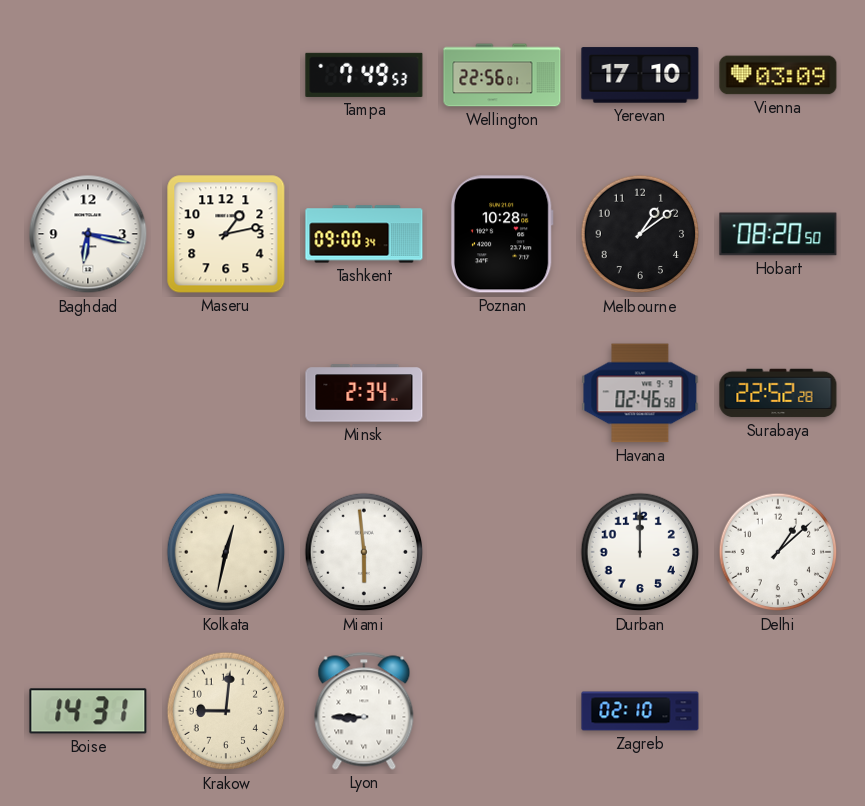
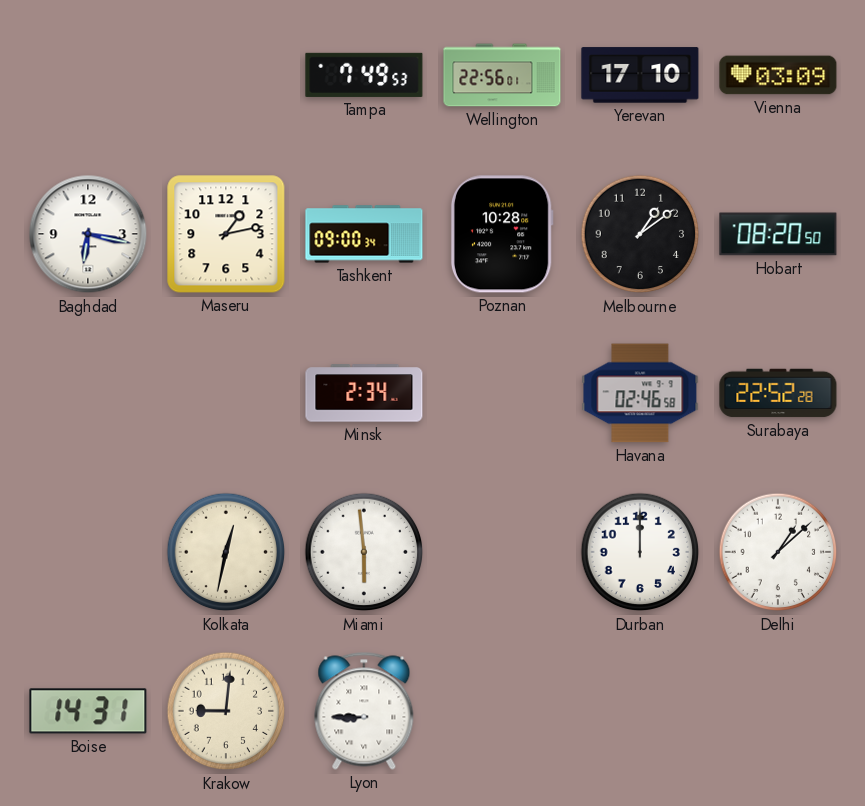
Zagreb: 02:10 -> none
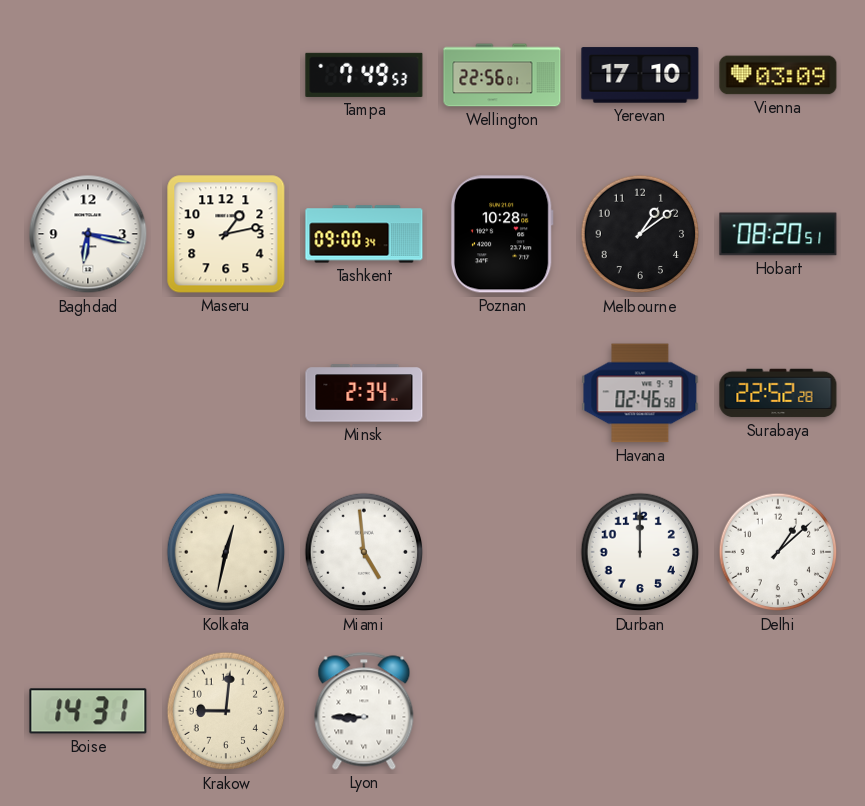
Hobart: 08:20:50 -> 08:20:51
Miami: 5:59 -> 4:59
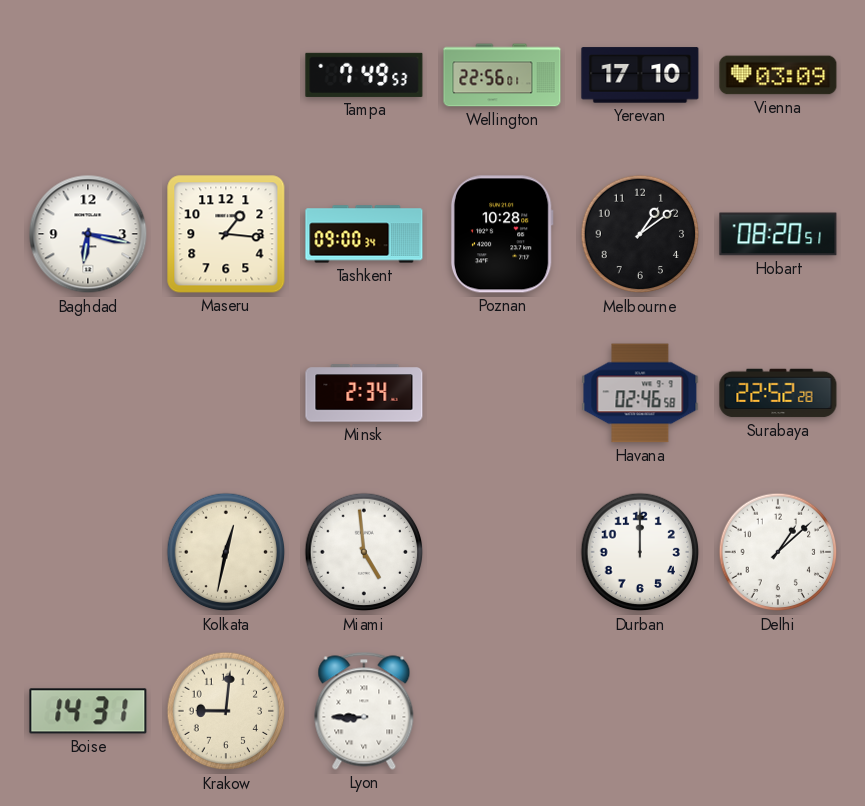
Maseru: 1:13 -> 1:16
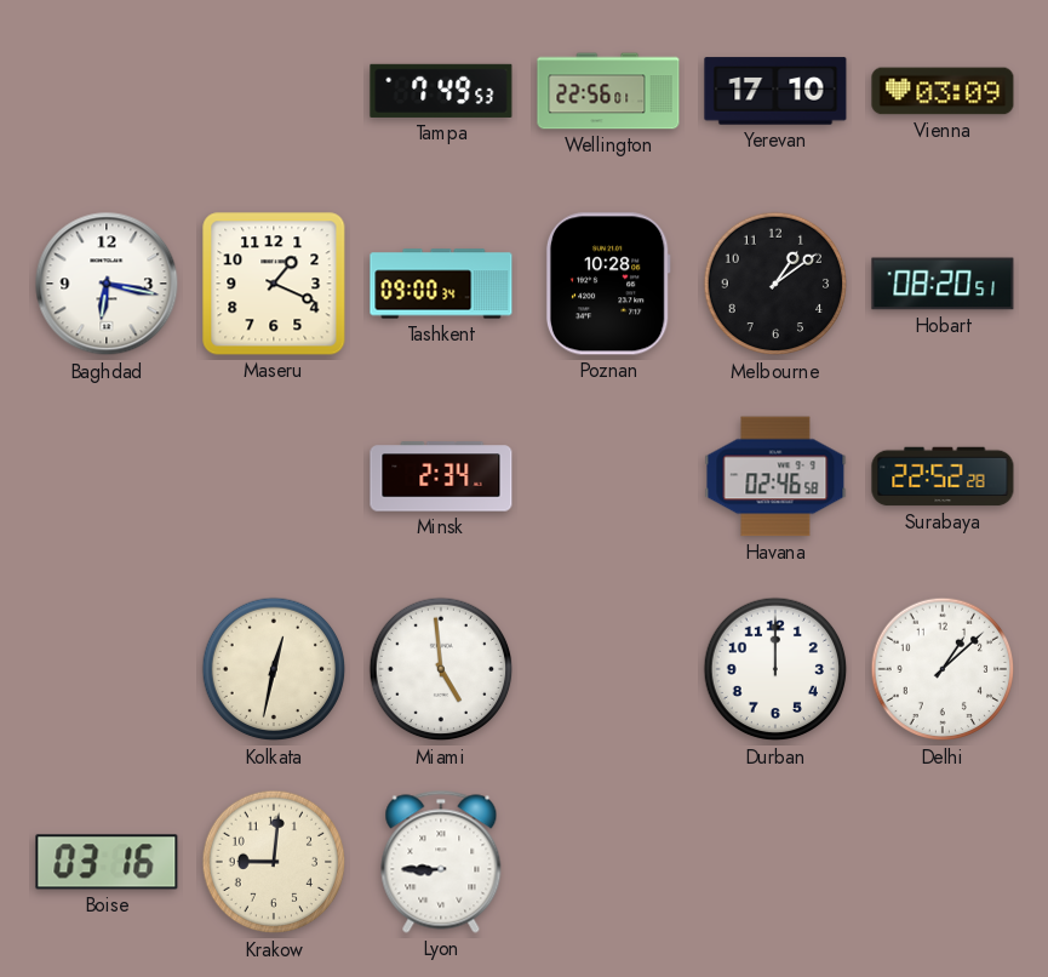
Maseru: 1:16 -> 1:19
Boise: 14:31 -> 03:16
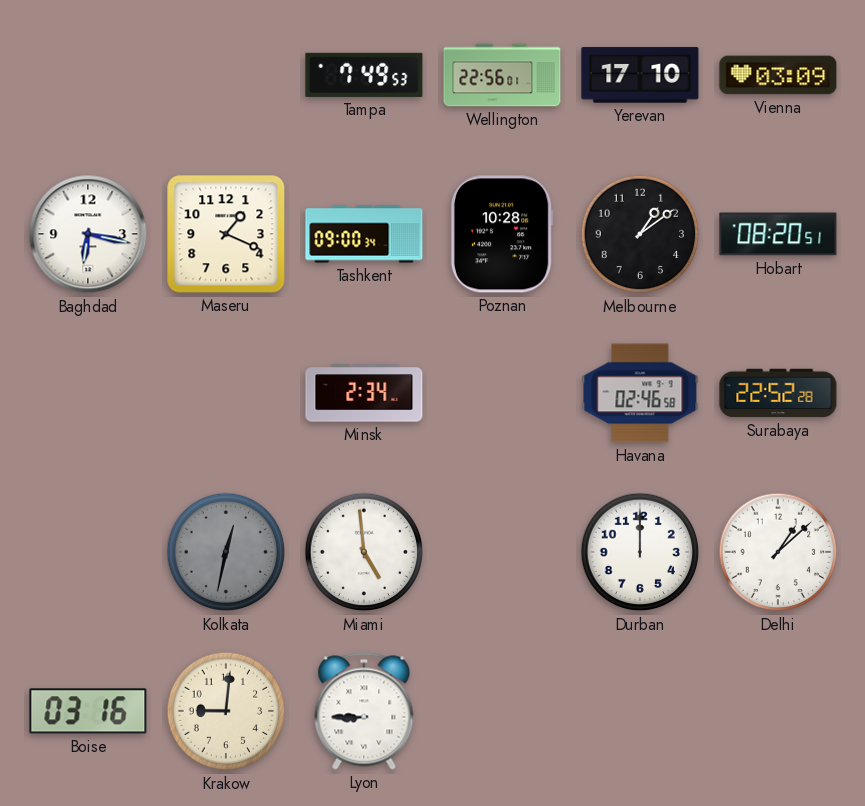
Kolkata dial: cream -> grey
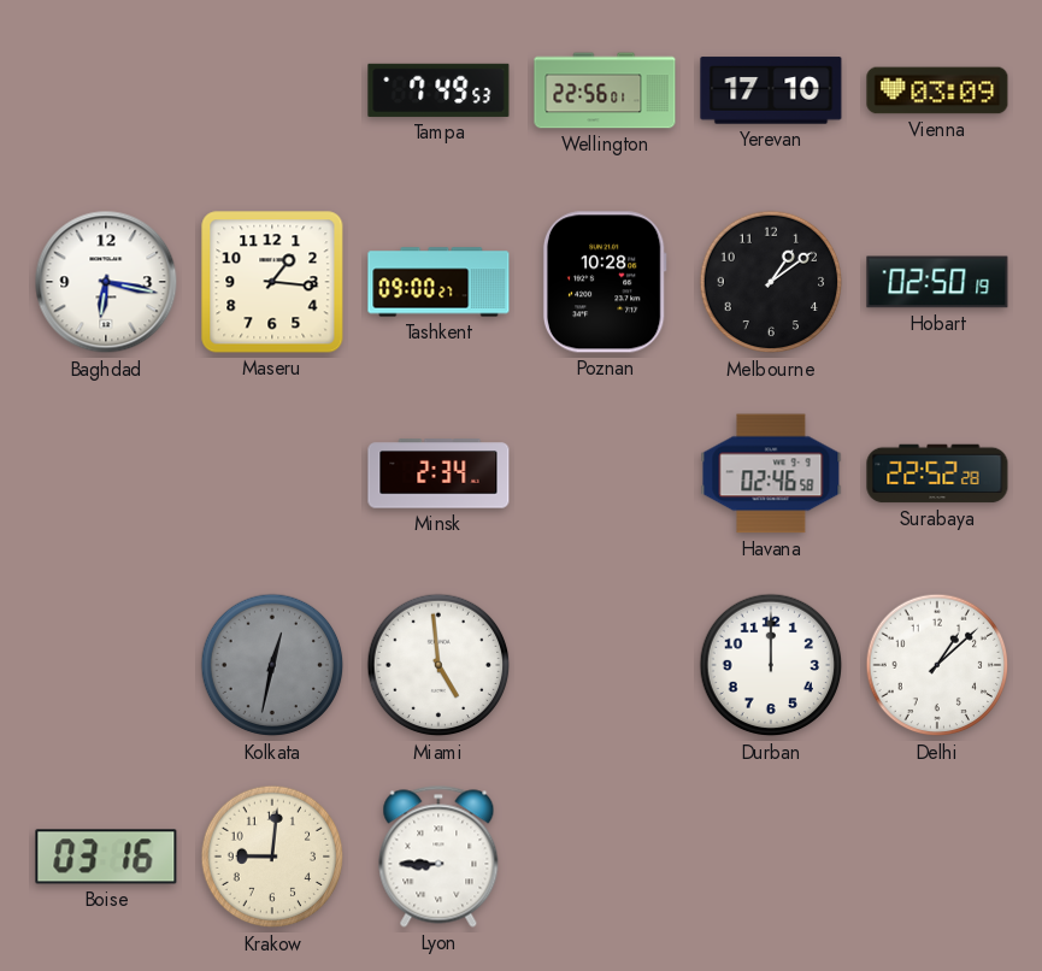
Maseru: 1:19 -> 1:16
Tashkent: 09:00:34 -> 09:00:27
Hobart: 08:20 -> 02:50
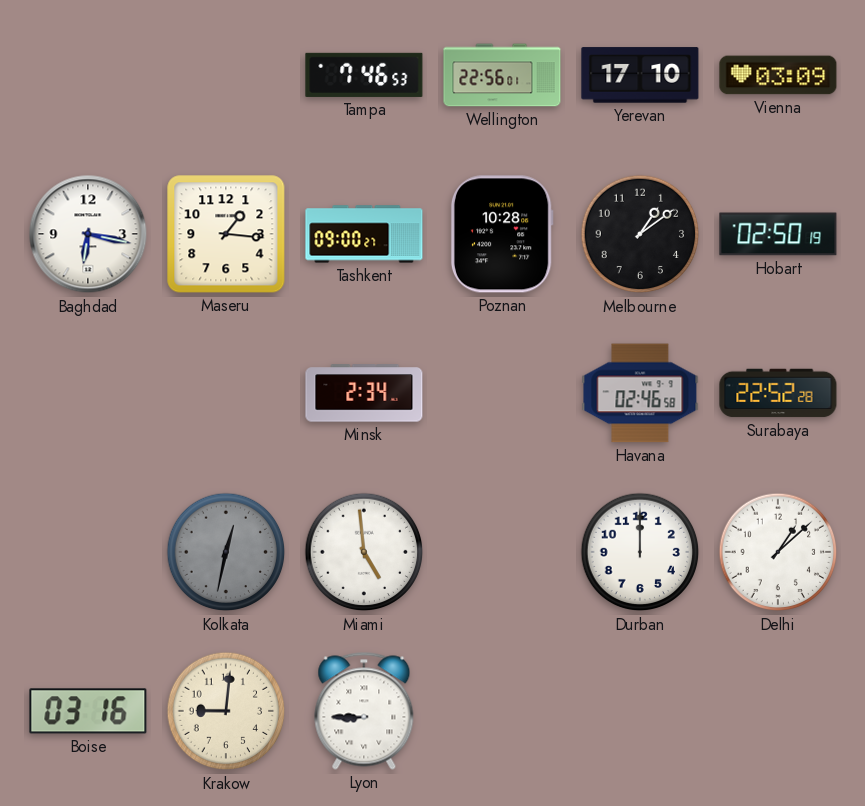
Tampa: 7:49 -> 7:46
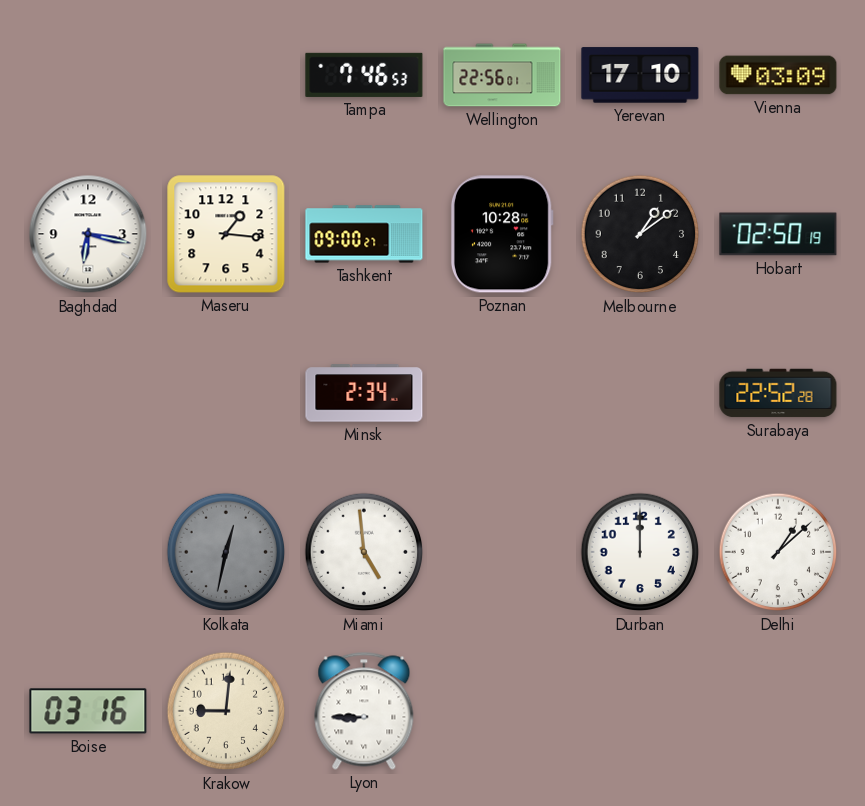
Havana: 02:46 -> none
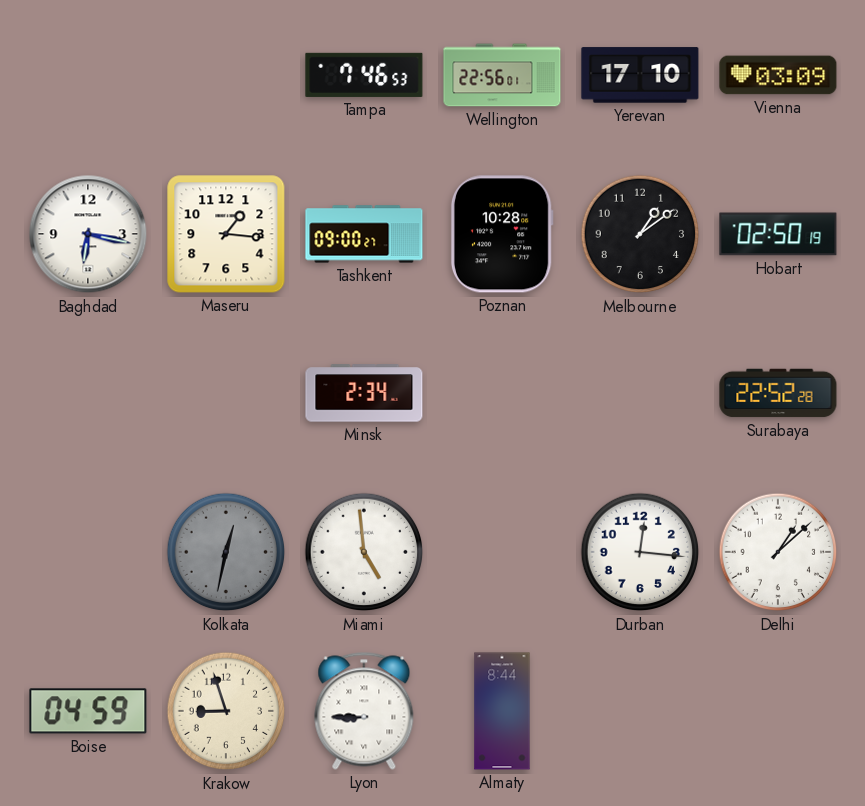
Durban: 12:00 -> 12:16
Boise: 03:16 -> 04:59
Krakow: 9:01 -> 8:57
Almaty: none -> 8:44
